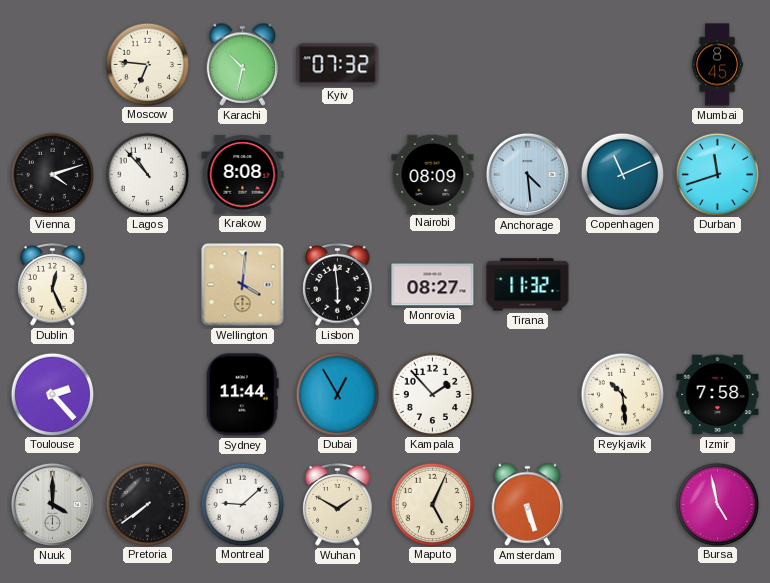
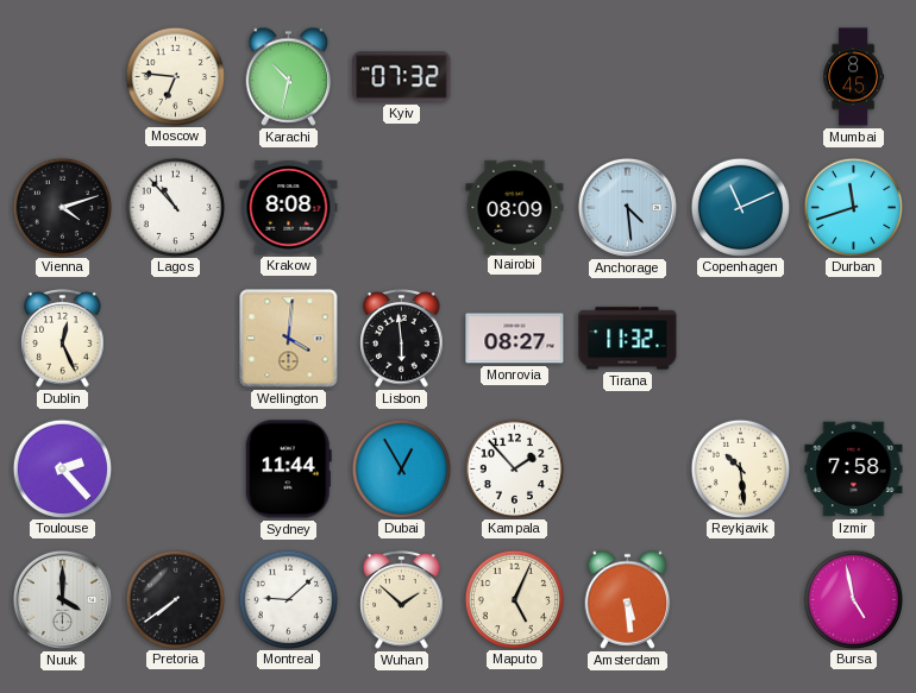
Wuhan: 1:50 -> 1:52
Amsterdam: 5:27 -> 5:29
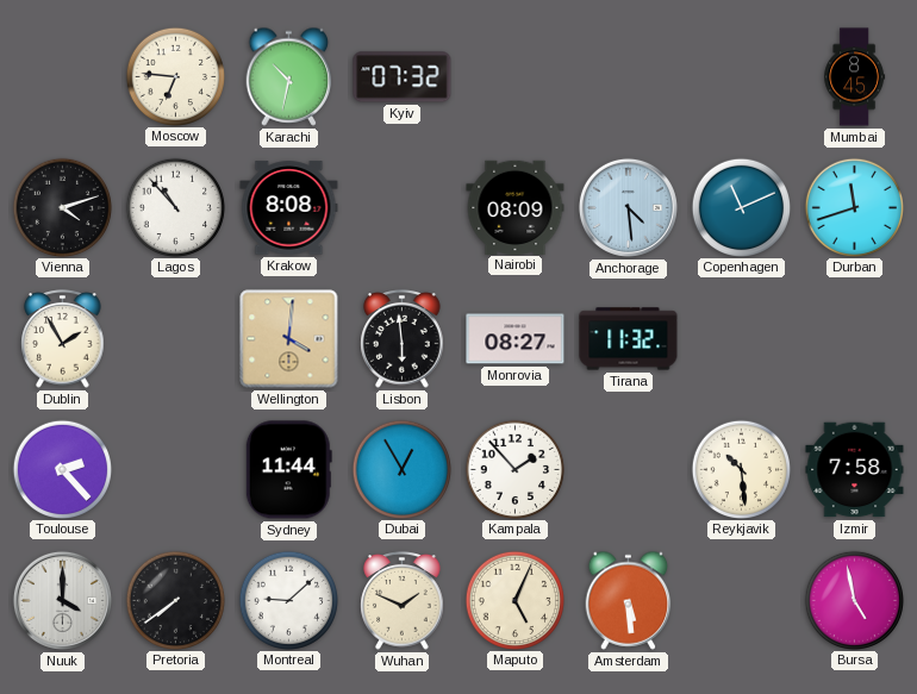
Dublin: 12:26 -> 1:55
Wuhan: 1:52 -> 1:49
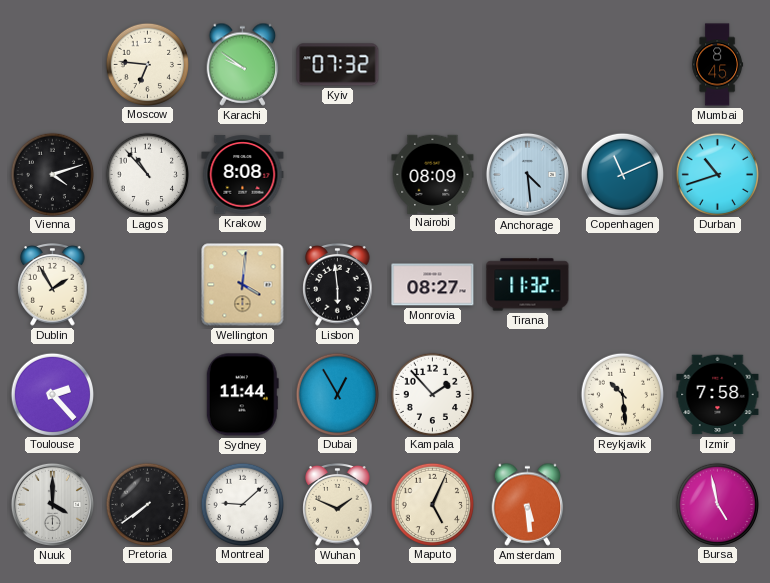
Karachi: 10:32 -> 9:51
Durban: 11:42 -> 10:42
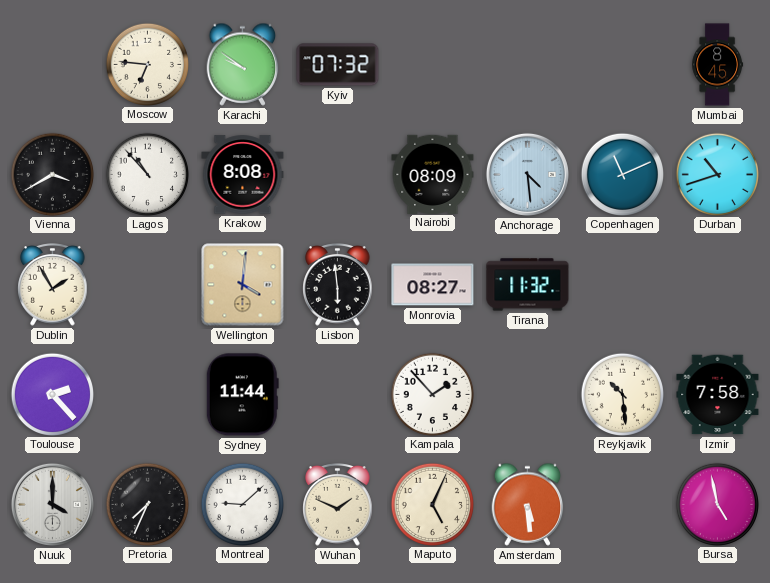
Vienna: 4:12 -> 3:40
Dubai: 12:55 -> none
Pretoria: 7:39 -> 7:34
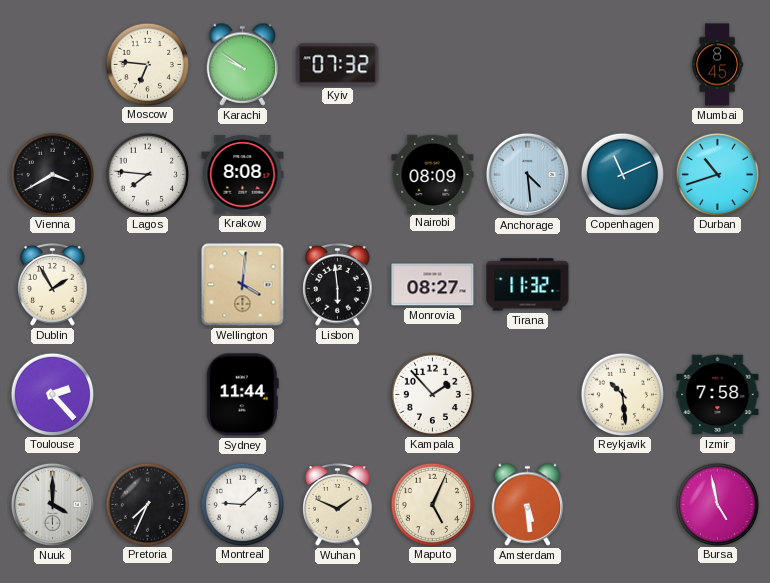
Lagos: 10:53 -> 7:46
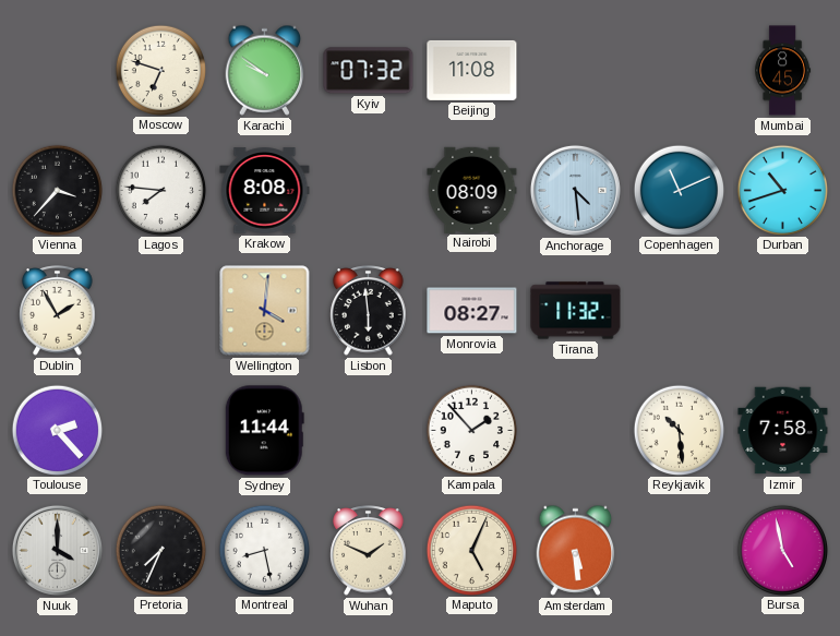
Moscow: 6:46 -> 6:48
Beijing: none -> 11:08
Vienna: 3:40 -> 3:37
Montreal: 9:08 -> 8:28
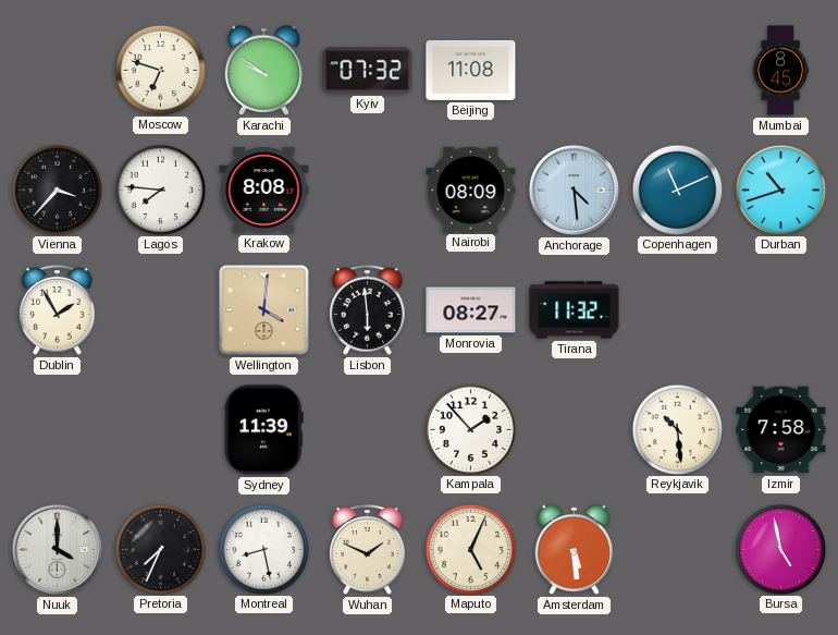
Toulouse: 2:23 -> none
Sydney: 11:44 -> 11:39
